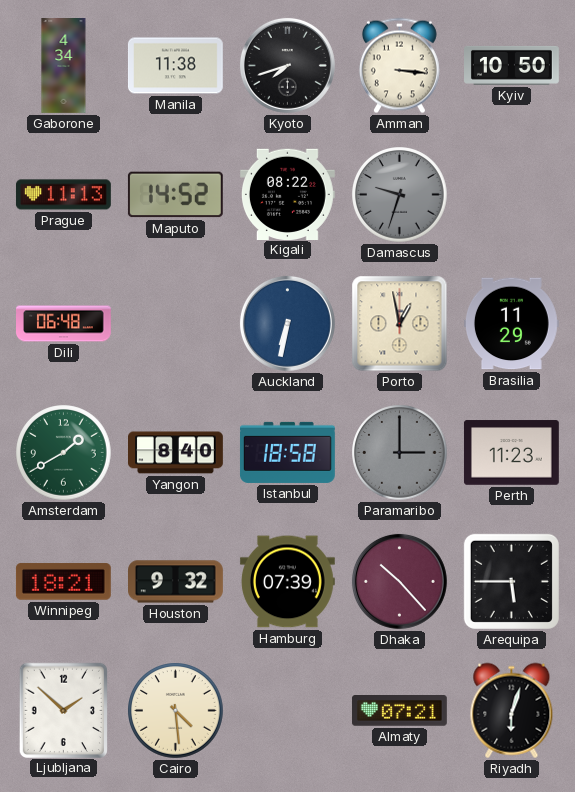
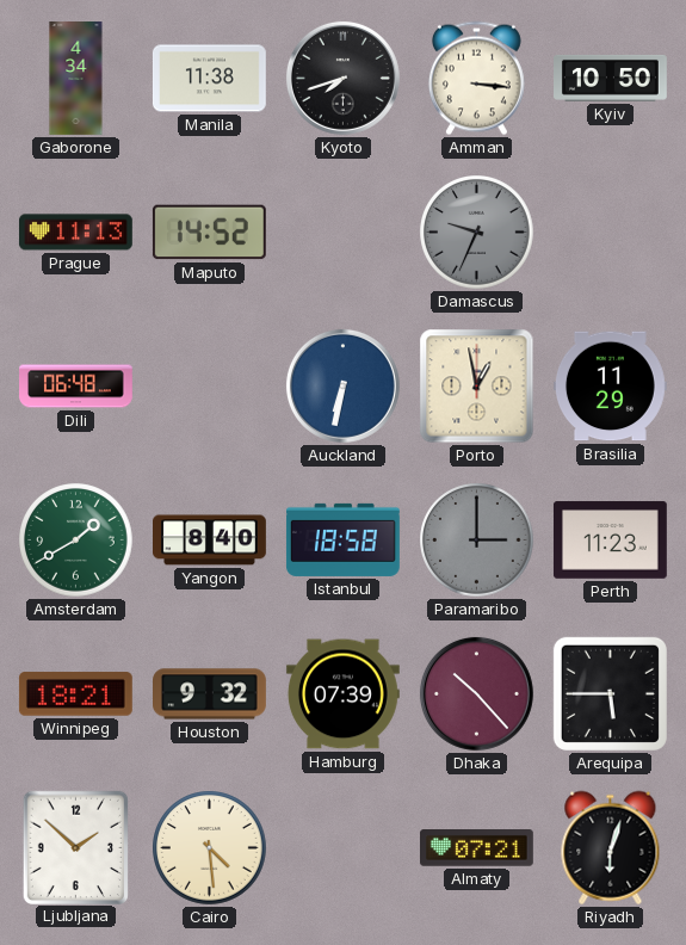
Kigali: 08:22 -> none
Damascus: 9:33 -> 9:34
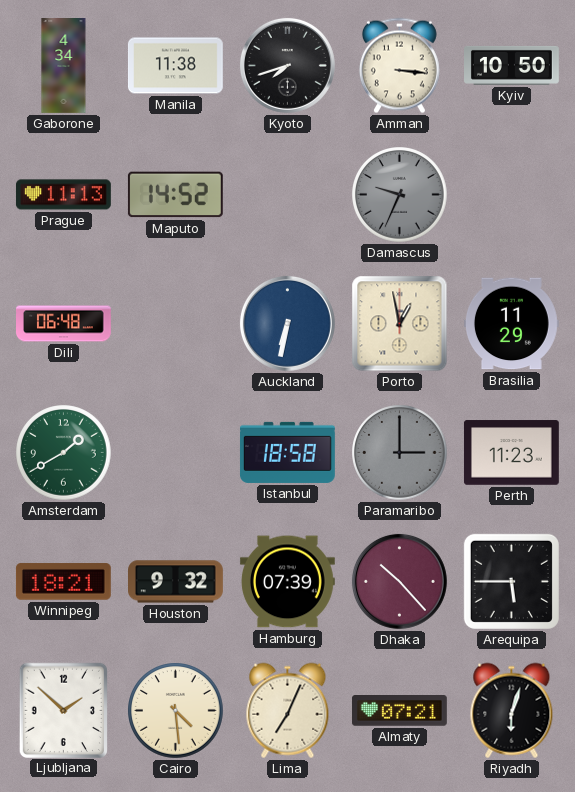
Yangon: 8:40 -> none
Lima: none -> 7:04
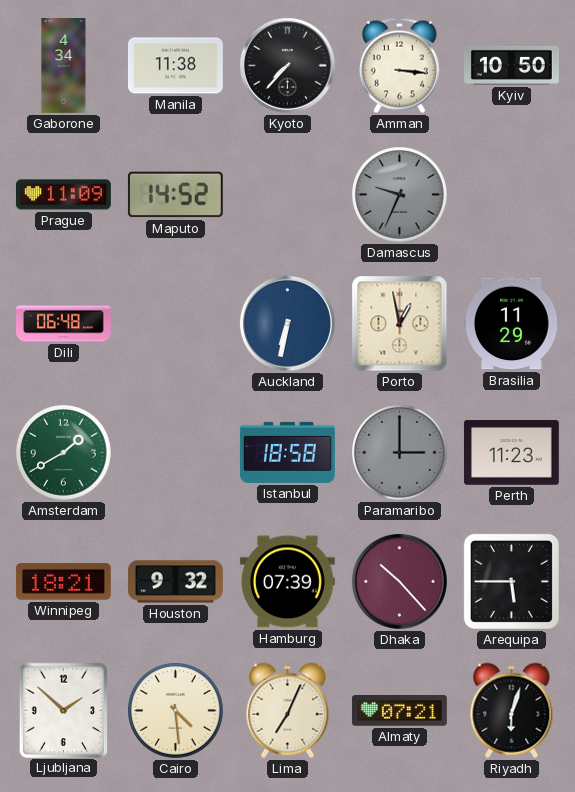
Kyoto: 7:42 -> 7:37
Prague: 11:13 -> 11:09
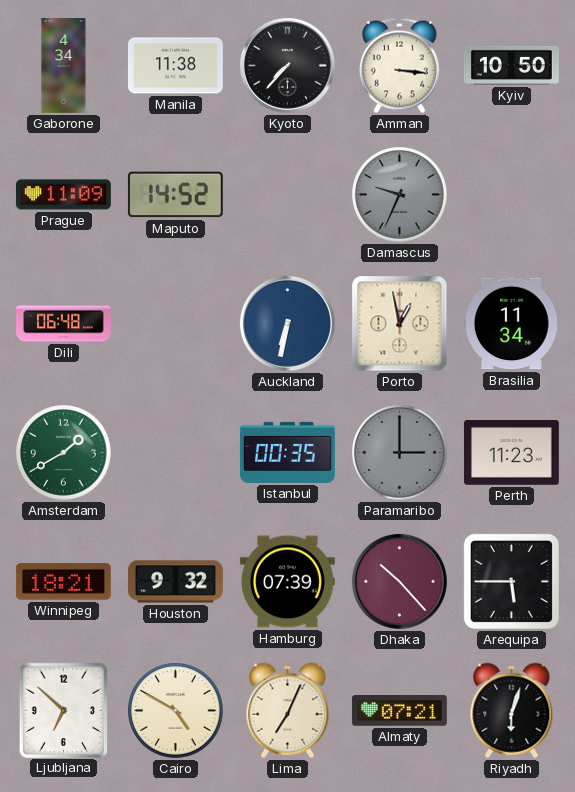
Brasilia: 11:29 -> 11:34
Istanbul: 18:58 -> 00:35
Ljubljana: 1:52 -> 6:52
Cairo: 4:29 -> 4:50
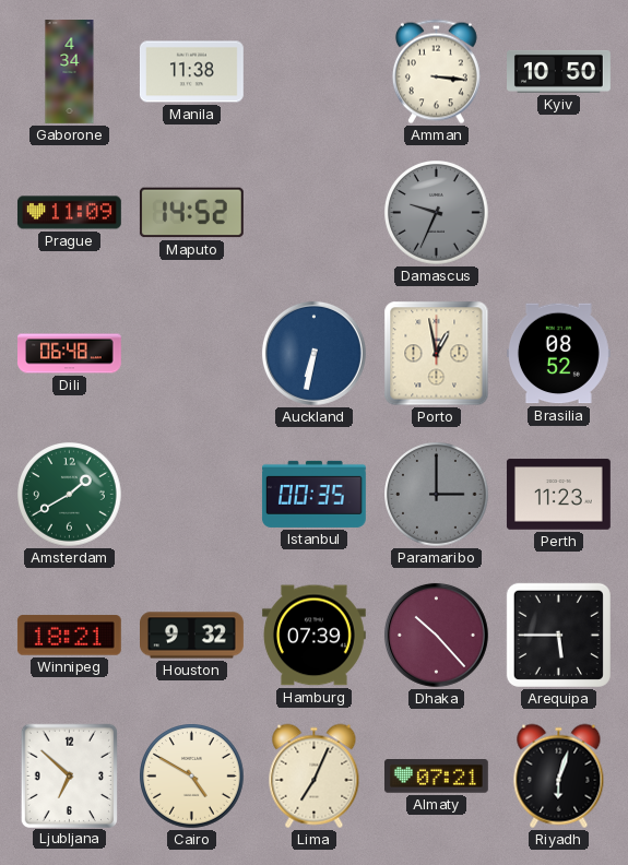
Kyoto: 7:37 -> none
Brasilia: 11:34 -> 08:52
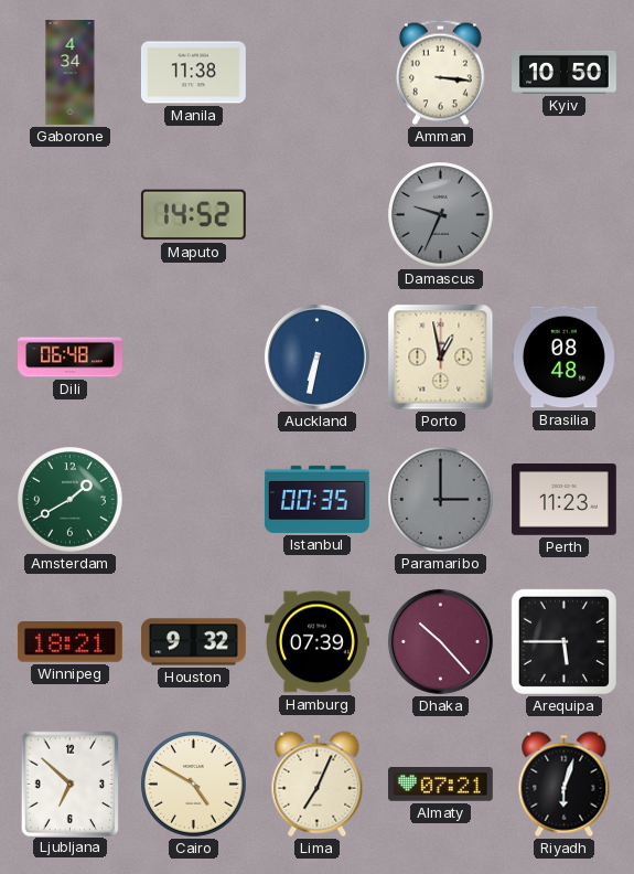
Prague: 11:09 -> none
Brasilia: 08:52 -> 08:48
